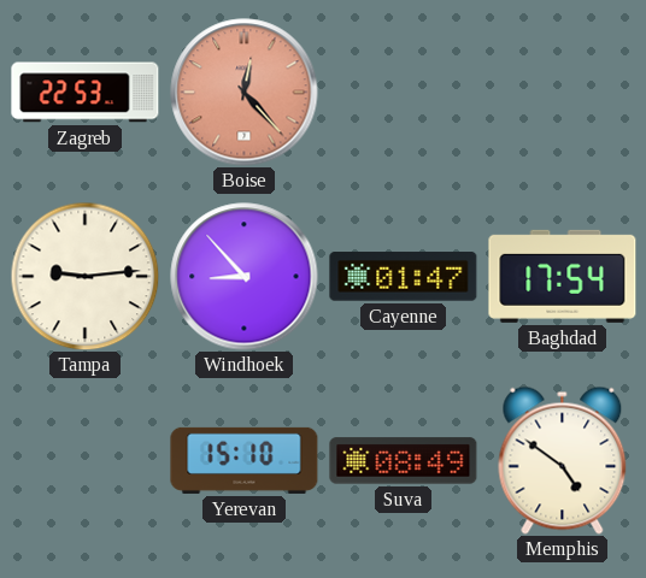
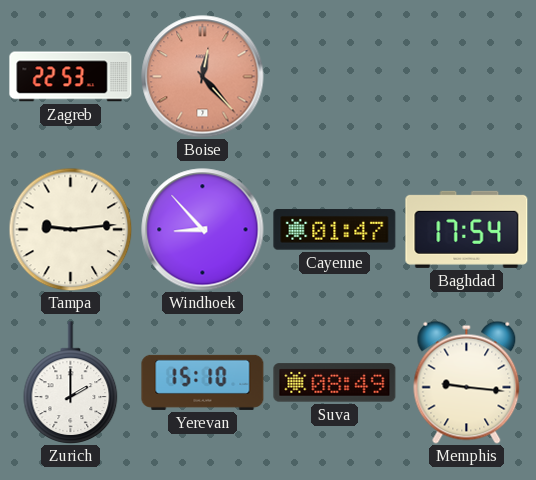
Zurich: none -> 2:00
Memphis: 4:51 -> 9:16
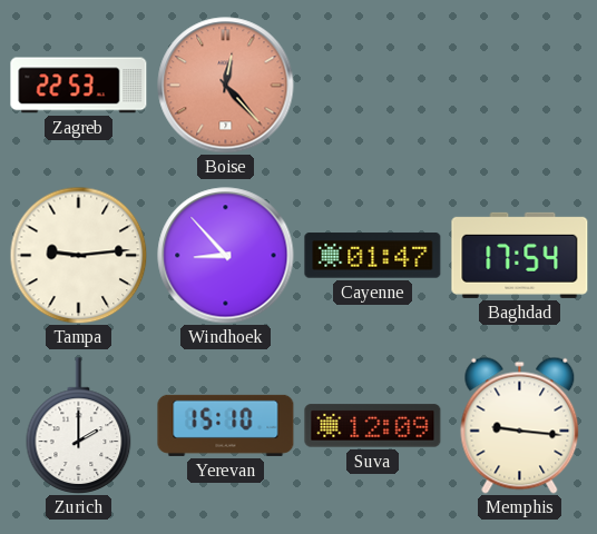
Suva: 08:49 -> 12:09
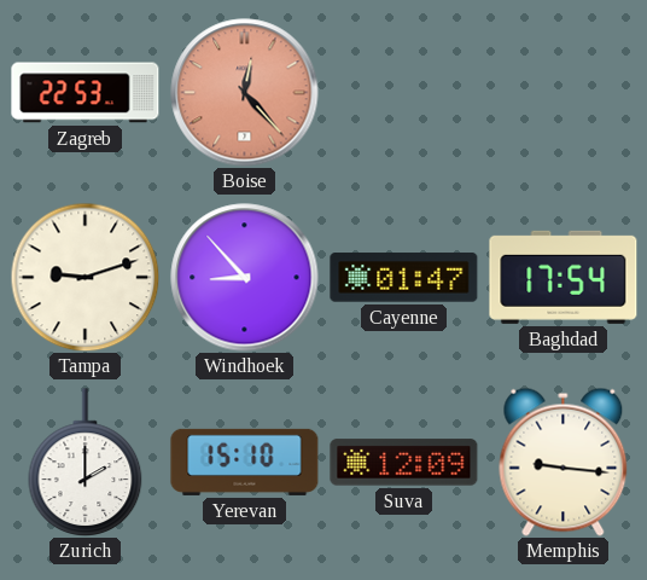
Tampa: 9:14 -> 9:12
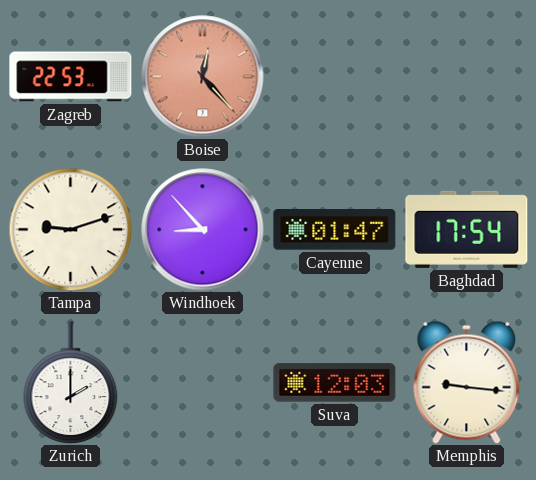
Yerevan: 15:10 -> none
Suva: 12:09 -> 12:03
